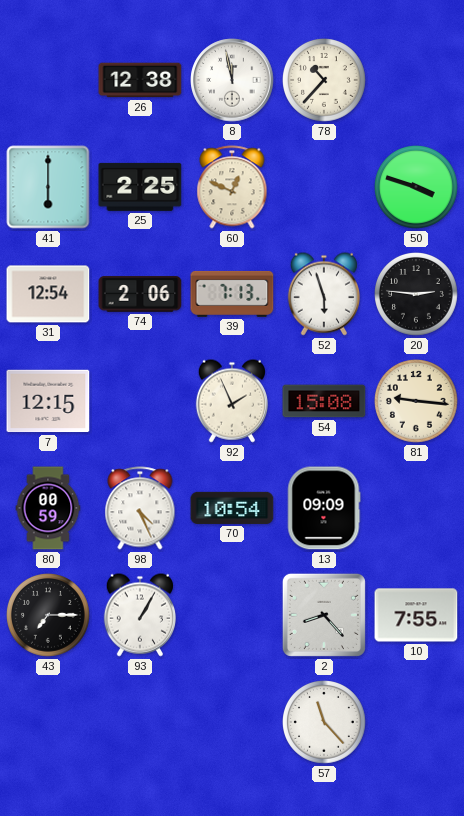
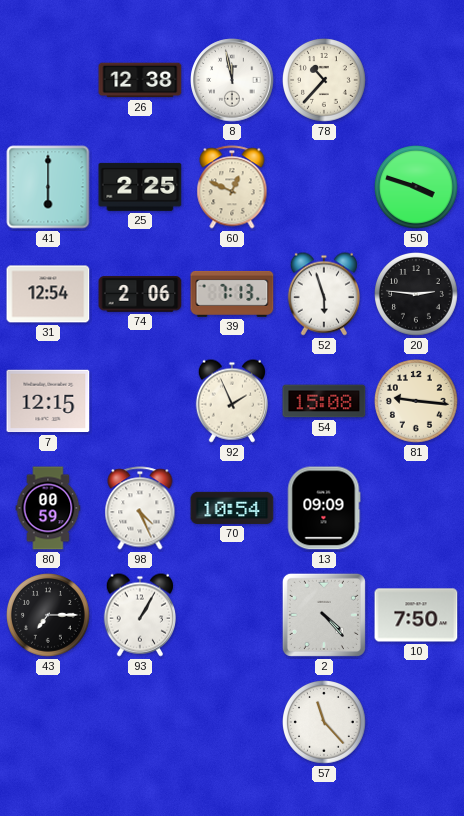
2: 8:23 -> 4:23
10: 7:55 -> 7:50
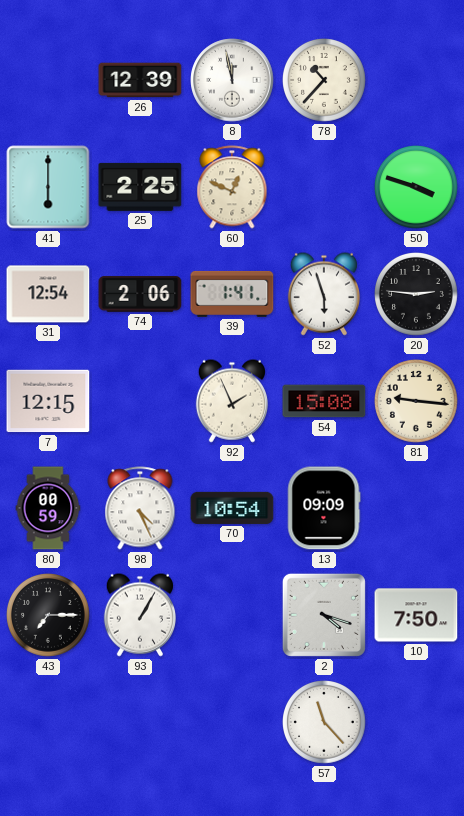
26: 12:38 -> 12:39
39: 7:13 -> 1:41
2: 4:23 -> 4:18
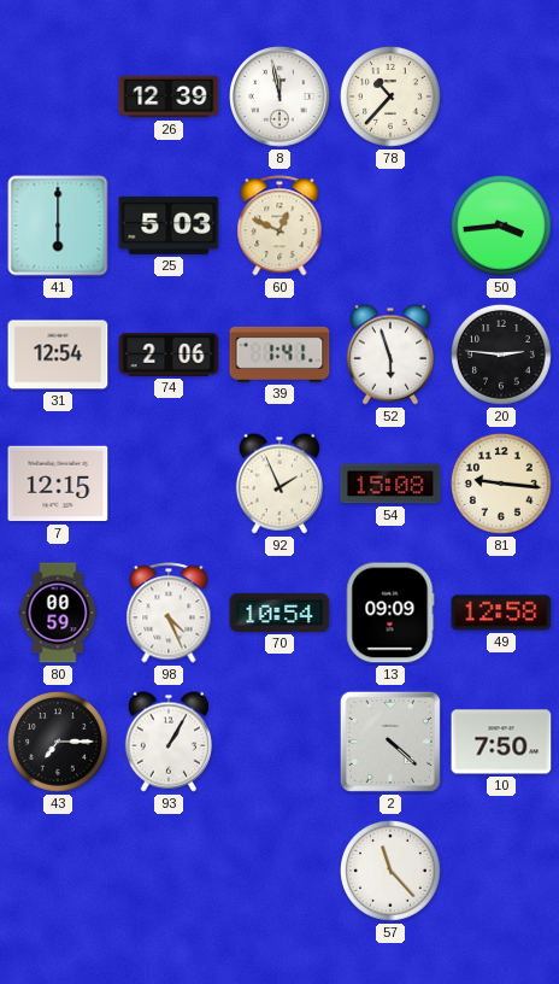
25: 2:25 -> 5:03
50: 3:48 -> 3:44
49: none -> 12:58
2: 4:18 -> 4:22
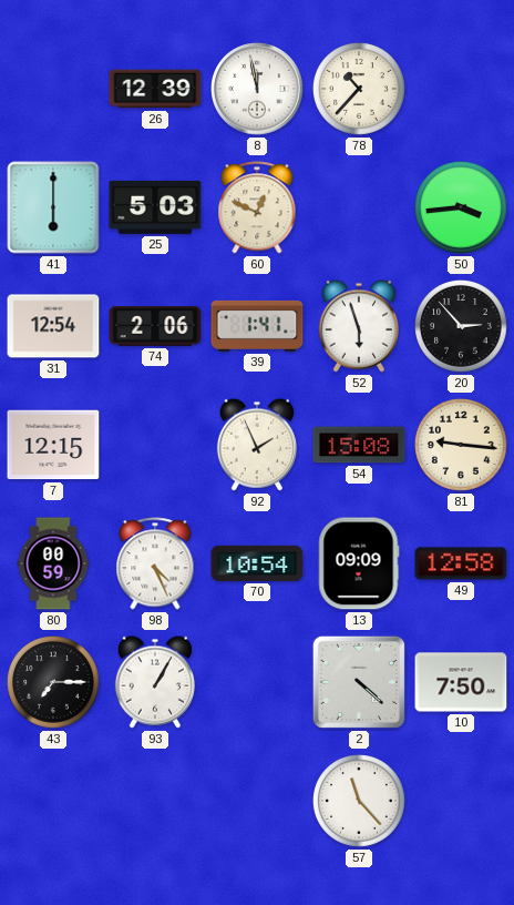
20: 2:46 -> 2:53
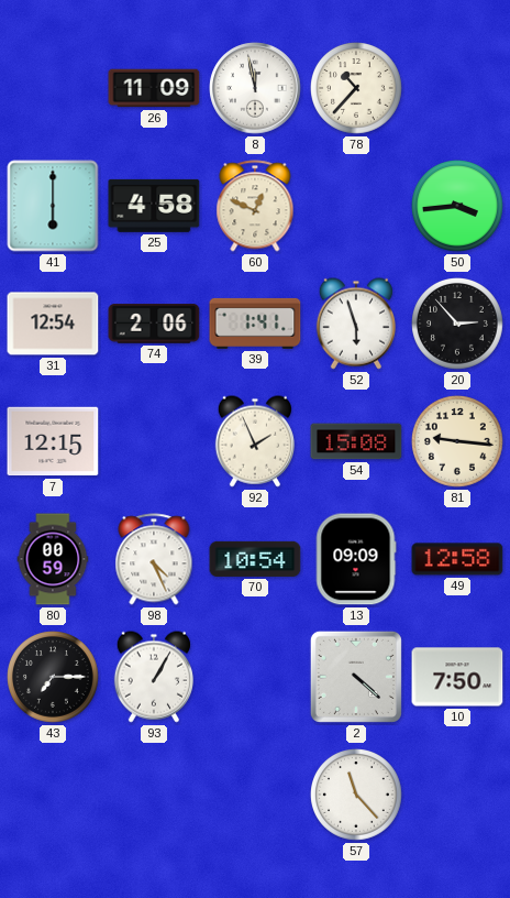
26: 12:39 -> 11:09
25: 5:03 -> 4:58
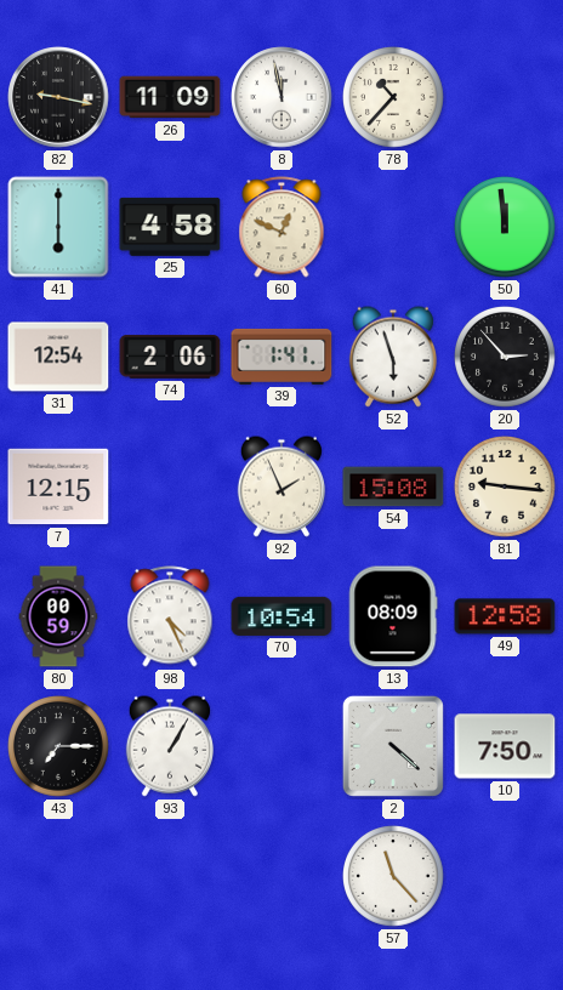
82: none -> 9:17
50: 3:44 -> 11:59
13: 09:09 -> 08:09
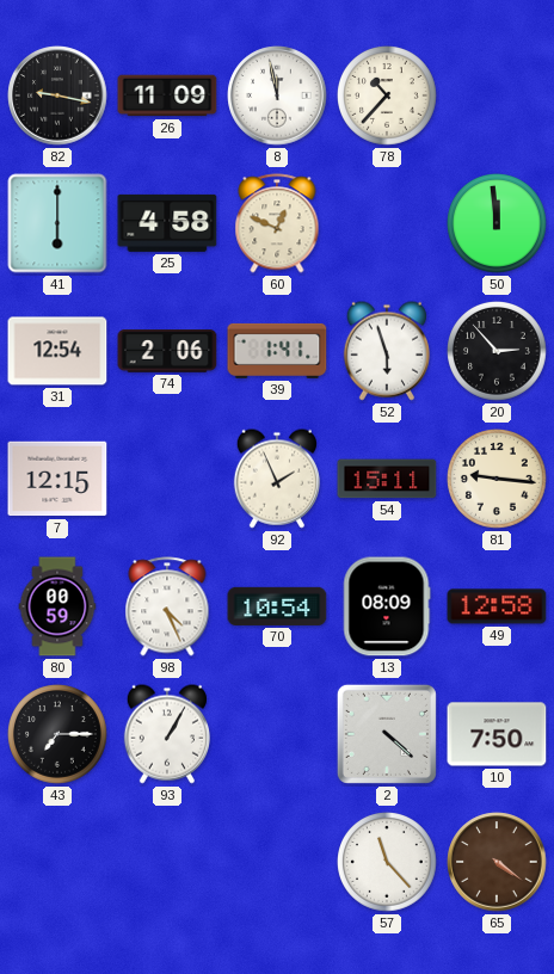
54: 15:08 -> 15:11
65: none -> 4:21
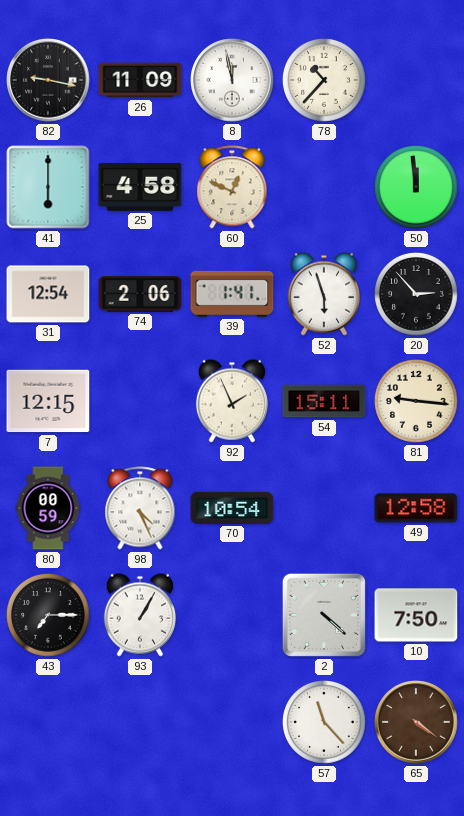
13: 08:09 -> none
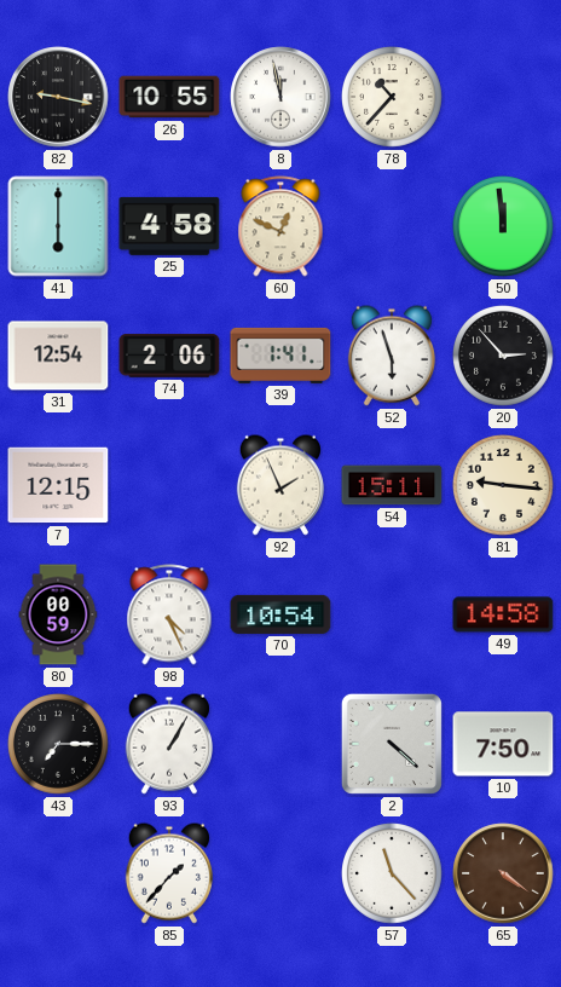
26: 11:09 -> 10:55
49: 12:58 -> 14:58
85: none -> 1:37
